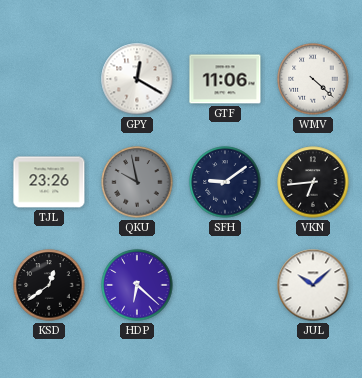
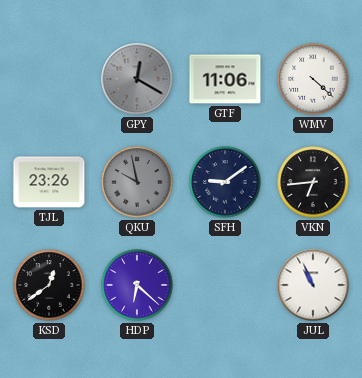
GPY dial: white -> grey
JUL: 10:08 -> 10:56
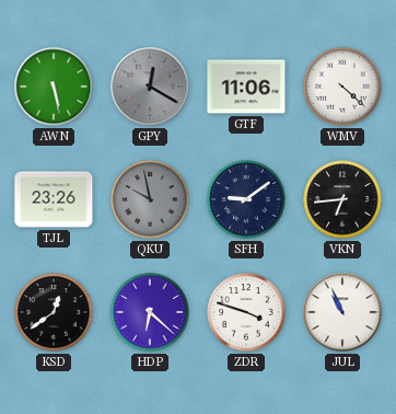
AWN: none -> 5:28
ZDR: none -> 3:48
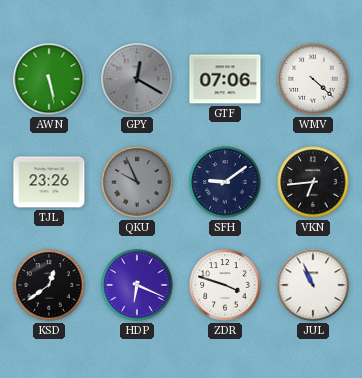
GTF: 11:06 -> 07:06
QKU: 9:58 -> 9:56
HDP: 6:22 -> 6:19
